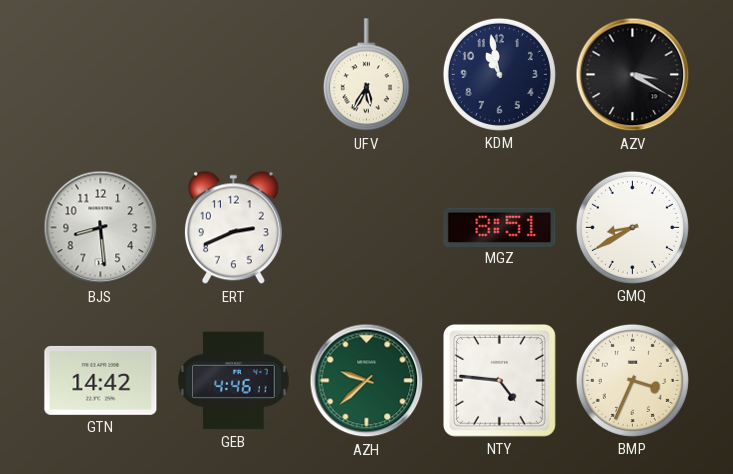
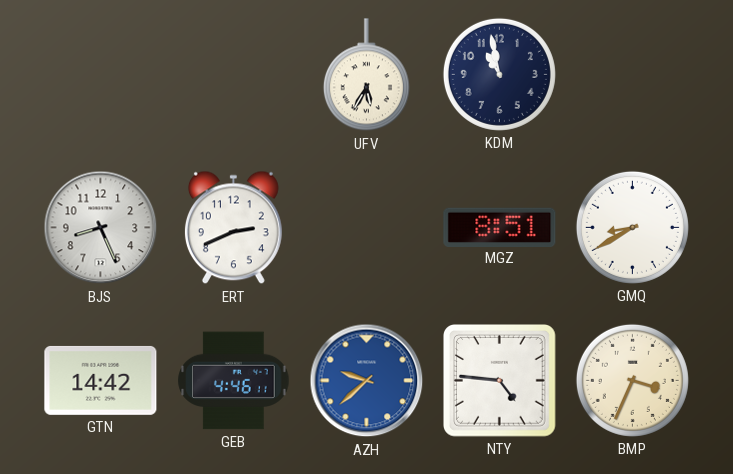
AZV: 3:20 -> none
BJS: 8:29 -> 8:26
AZH dial: green -> blue
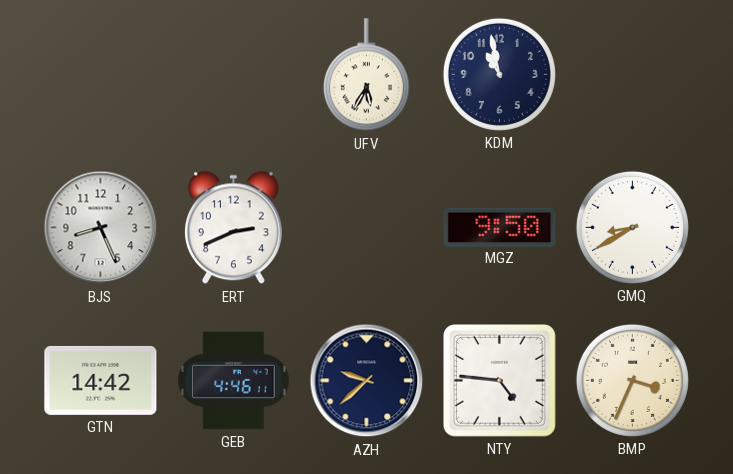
MGZ: 8:51 -> 9:50
AZH dial: blue -> navy
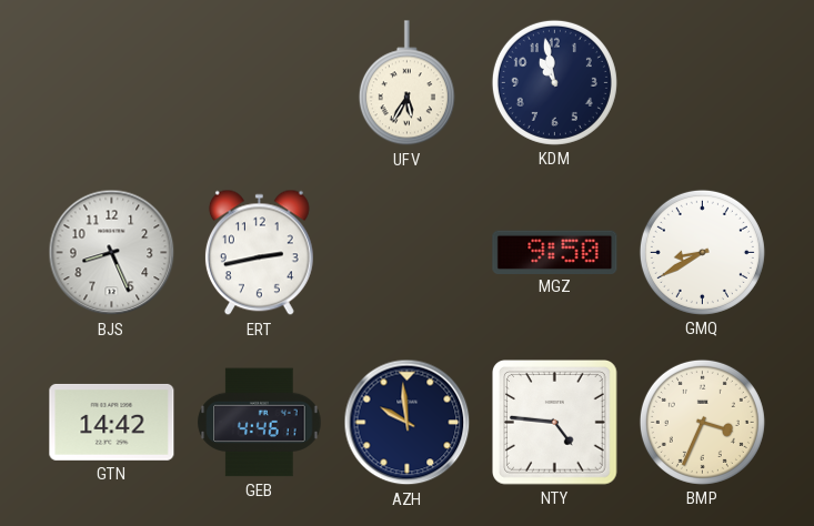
ERT: 2:41 -> 2:43
AZH: 9:38 -> 9:59
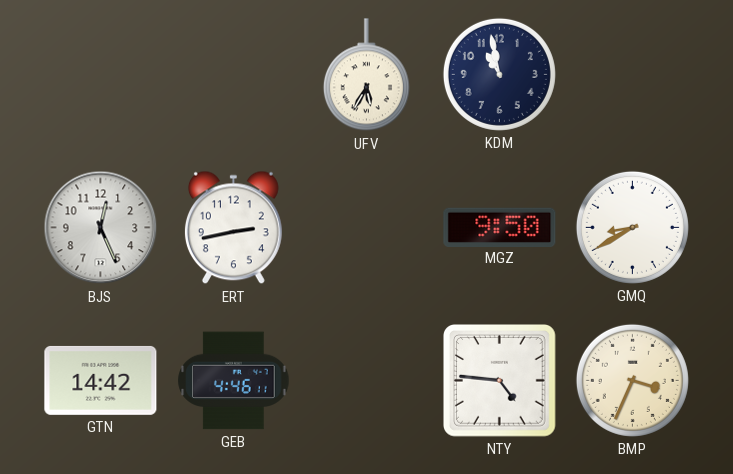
BJS: 8:26 -> 12:26
AZH: 9:59 -> none
